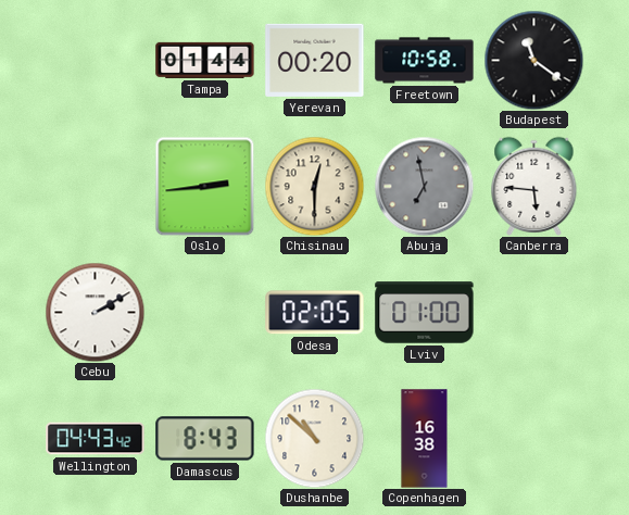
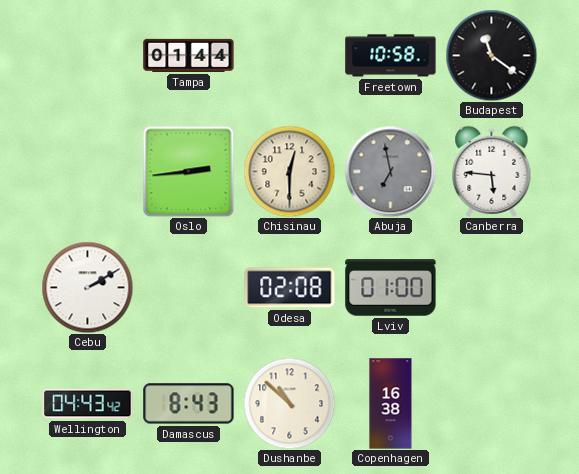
Yerevan: 00:20 -> none
Odesa: 02:05 -> 02:08
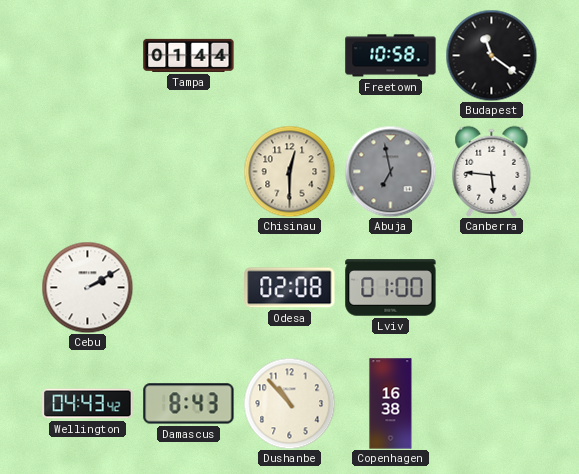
Oslo: 2:44 -> none
Dushanbe: 10:52 -> 10:53
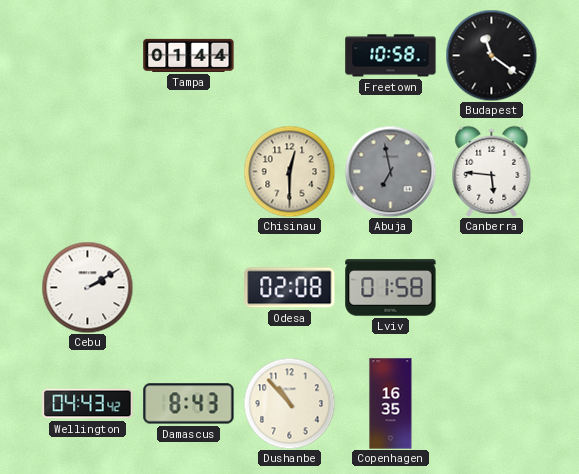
Lviv: 01:00 -> 01:58
Copenhagen: 16:38 -> 16:35
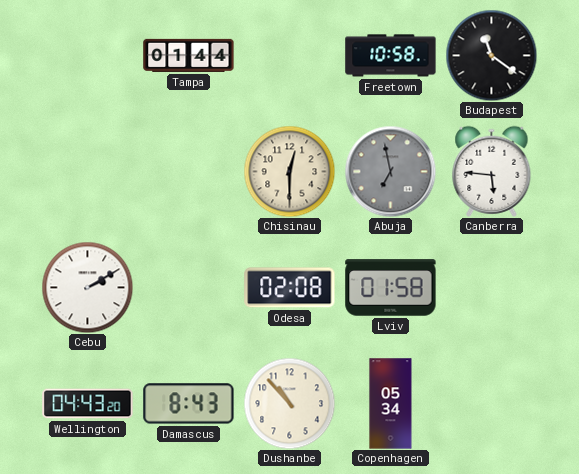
Wellington: 04:43:42 -> 04:43:20
Copenhagen: 16:35 -> 05:34
